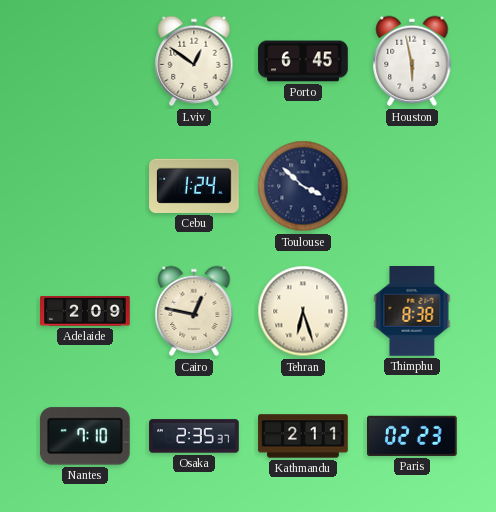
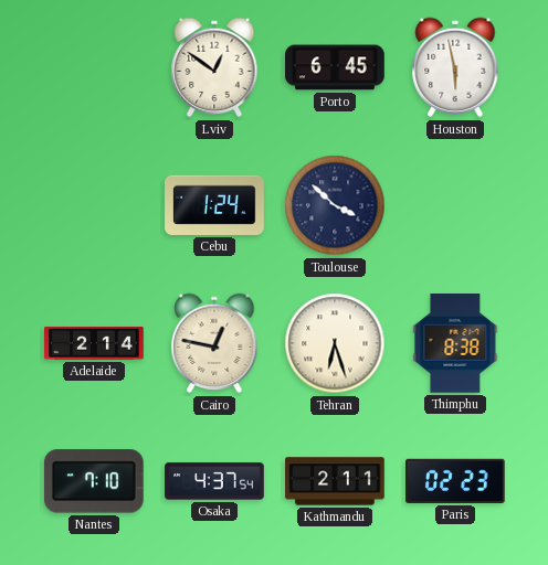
Adelaide: 2:09 -> 2:14
Osaka: 2:35 -> 4:37
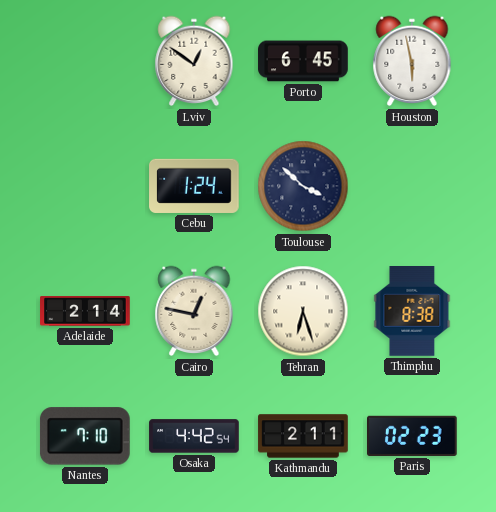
Osaka: 4:37 -> 4:42
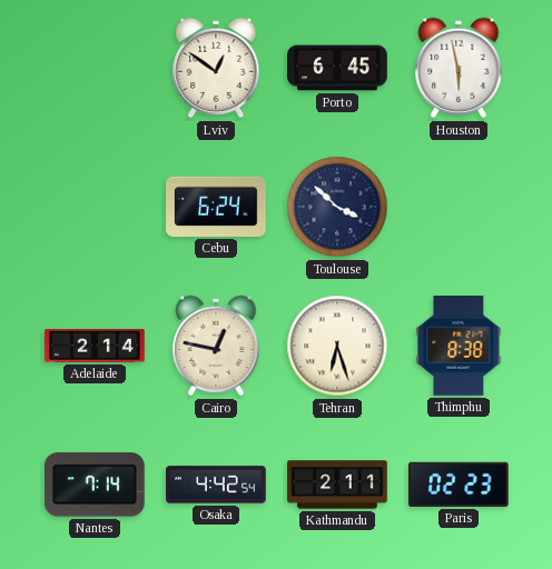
Cebu: 1:24 -> 6:24
Nantes: 7:10 -> 7:14
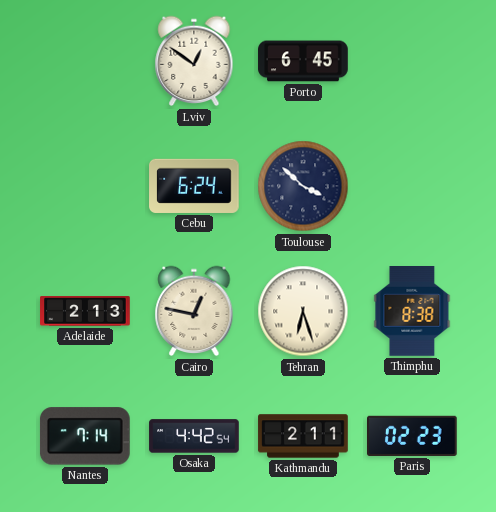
Houston: 5:58 -> none
Adelaide: 2:14 -> 2:13
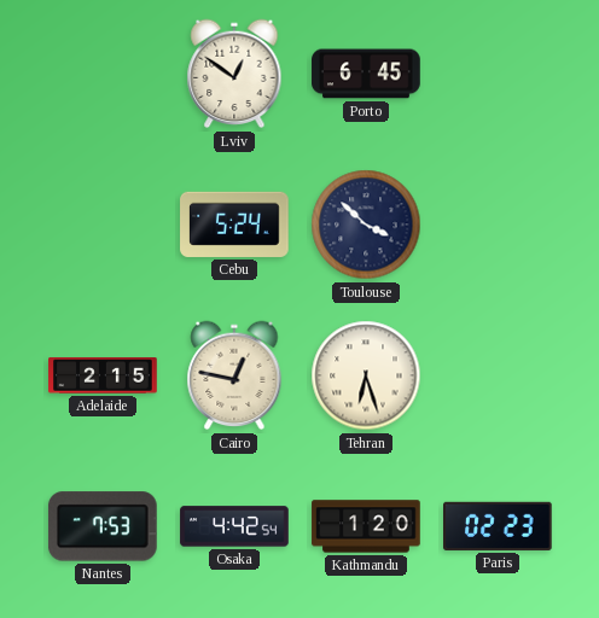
Cebu: 6:24 -> 5:24
Adelaide: 2:13 -> 2:15
Thimphu: 8:38 -> none
Nantes: 7:14 -> 7:53
Kathmandu: 2:11 -> 1:20
